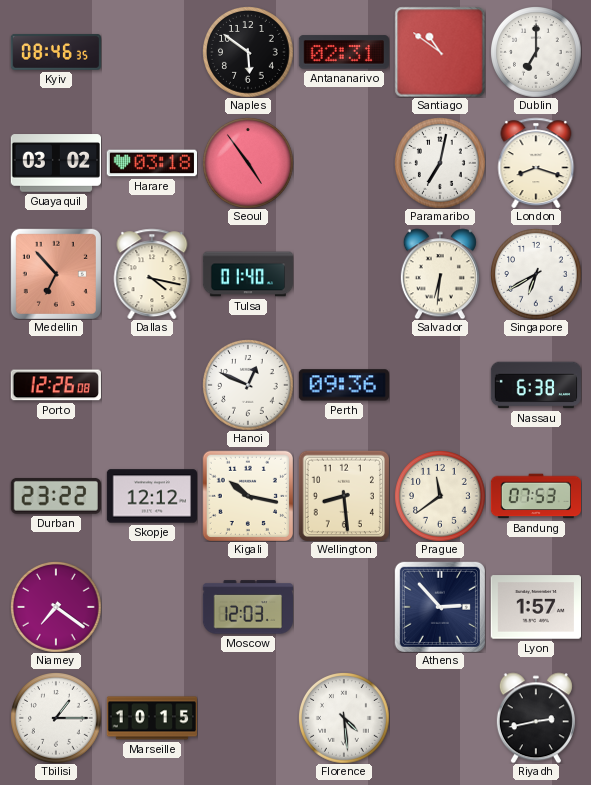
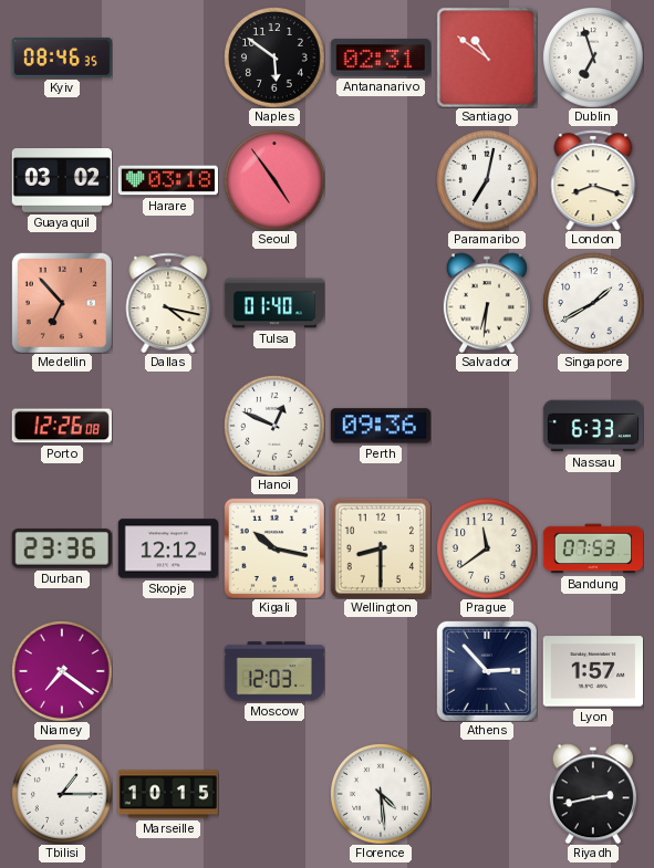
Dublin: 7:00 -> 6:57
Singapore: 6:40 -> 1:40
Nassau: 6:38 -> 6:33
Durban: 23:22 -> 23:36
Wellington: 8:29 -> 8:30
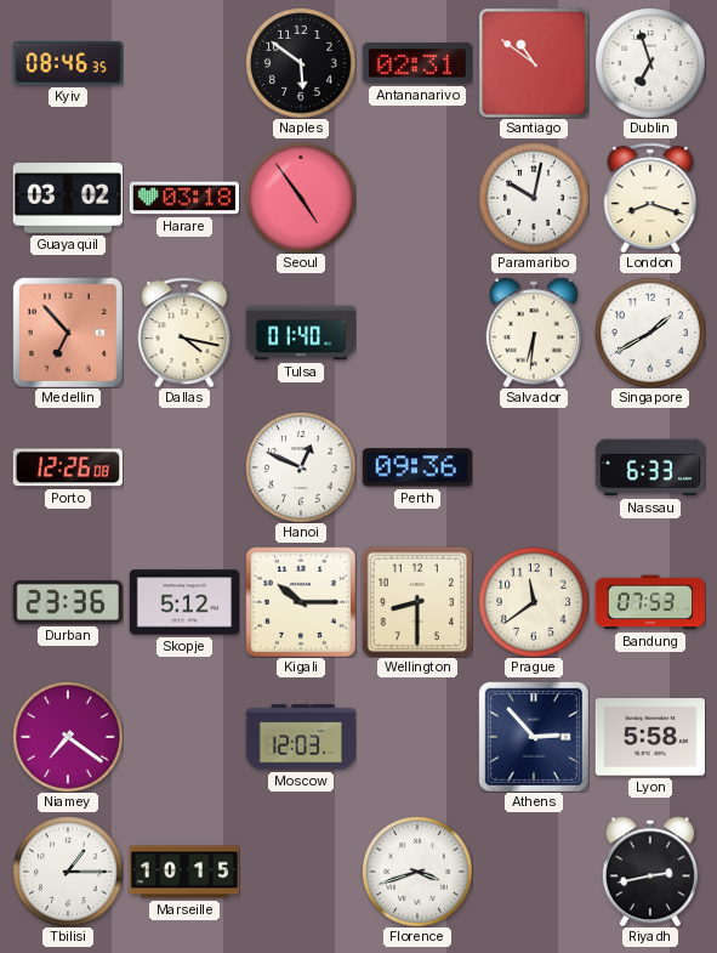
Paramaribo: 7:02 -> 10:02
Skopje: 12:12 -> 5:12
Kigali: 10:17 -> 10:15
Lyon: 1:57 -> 5:58
Florence: 4:29 -> 3:42
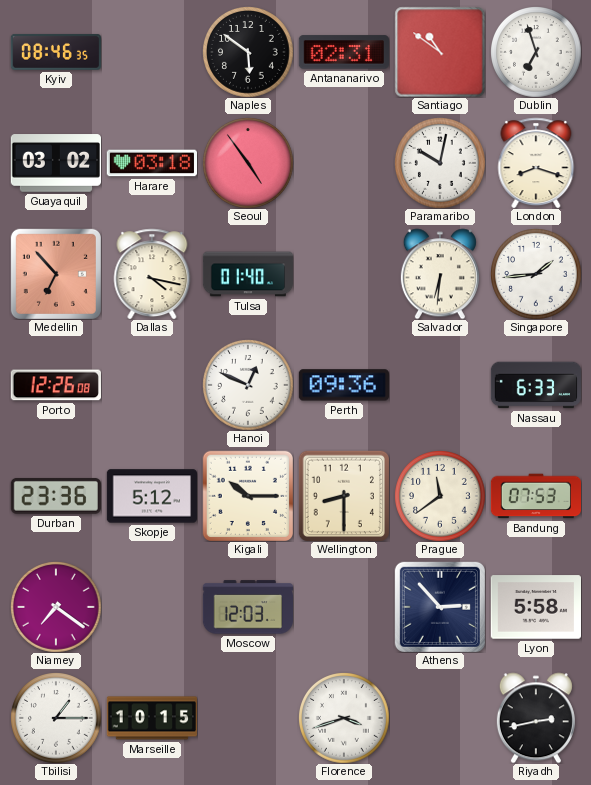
Singapore: 1:40 -> 1:44
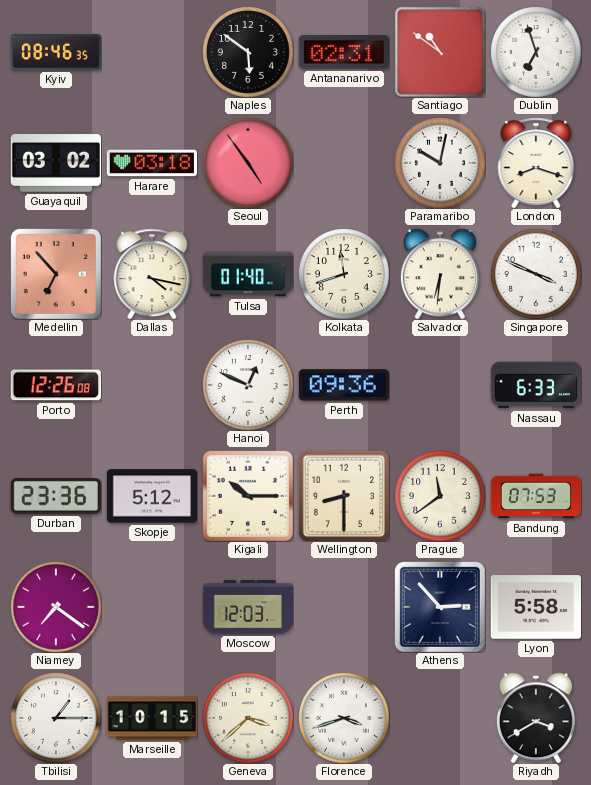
Kolkata: none -> 11:42
Singapore: 1:44 -> 3:49
Geneva: none -> 3:38
Riyadh: 2:43 -> 3:40
